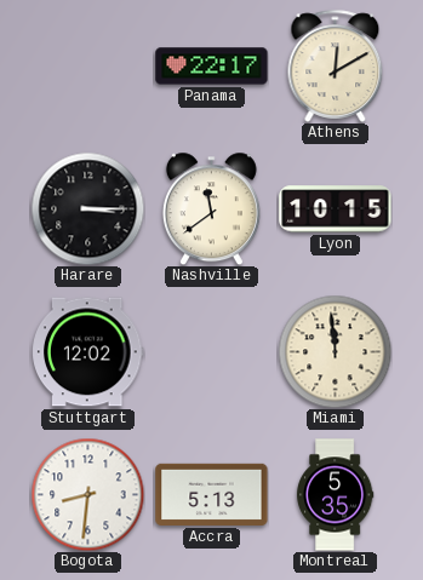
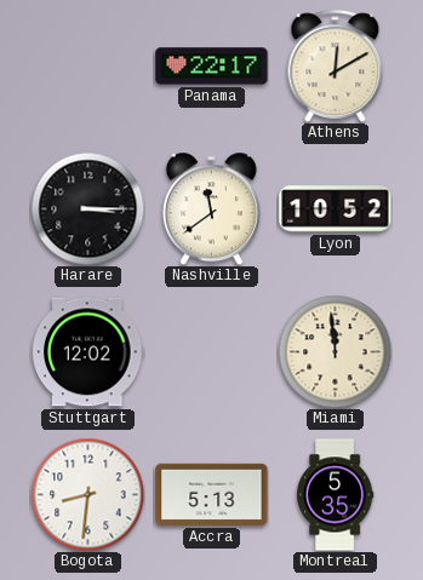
Lyon: 10:15 -> 10:52
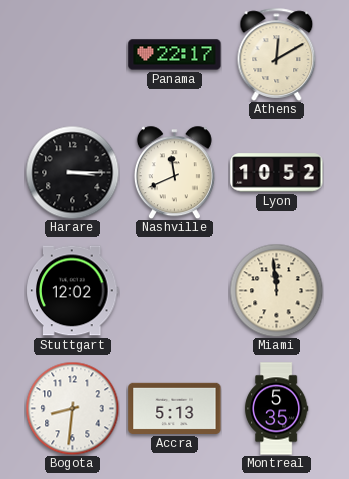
Nashville: 11:39 -> 11:41
